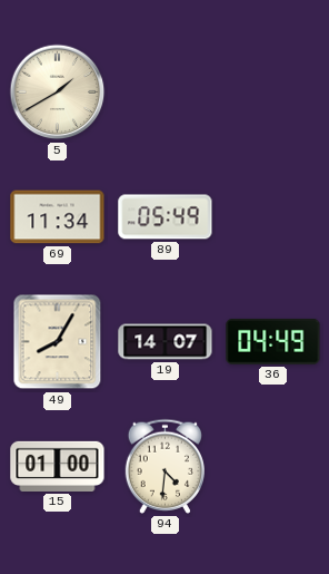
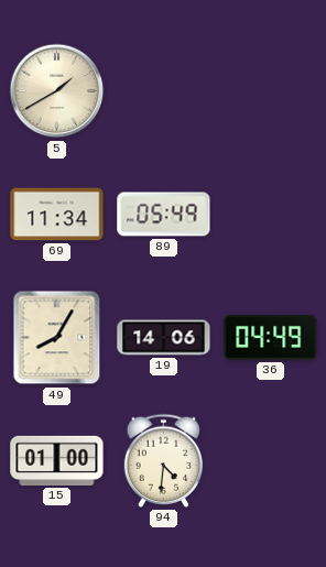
19: 14:07 -> 14:06
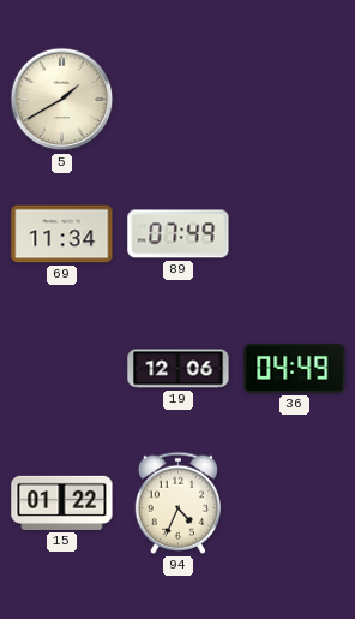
89: 05:49 -> 07:49
49: 8:05 -> none
19: 14:06 -> 12:06
15: 01:00 -> 01:22
94: 4:31 -> 4:34
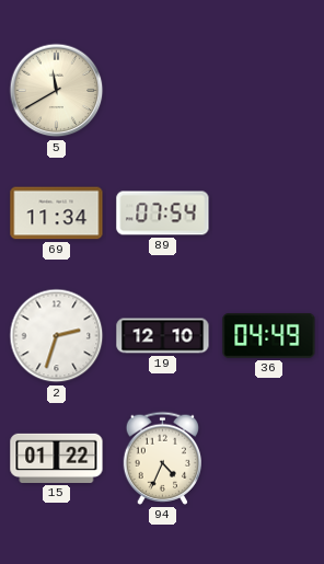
5: 1:40 -> 11:40
89: 07:49 -> 07:54
2: none -> 2:33
19: 12:06 -> 12:10
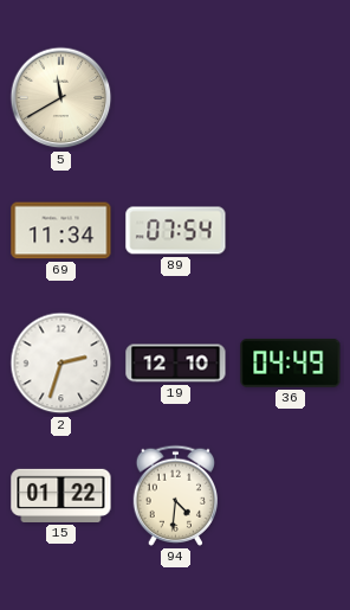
94: 4:34 -> 4:31
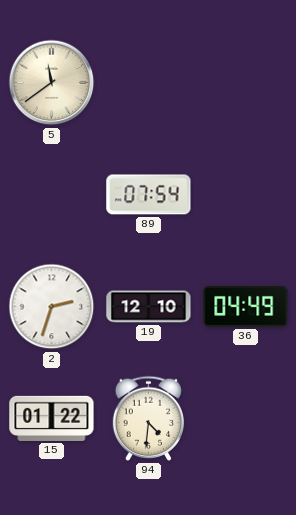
5: 11:40 -> 11:39
69: 11:34 -> none
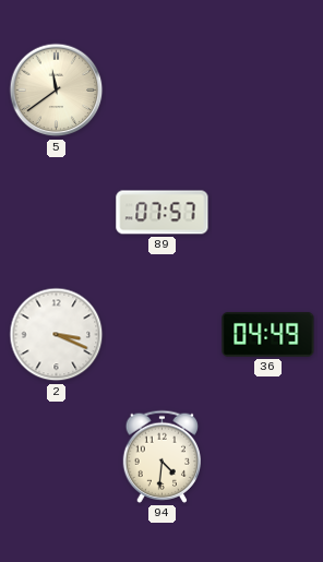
89: 07:54 -> 07:57
2: 2:33 -> 3:19
19: 12:10 -> none
15: 01:22 -> none
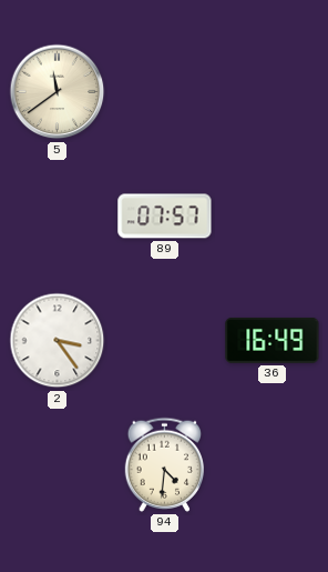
2: 3:19 -> 3:24
36: 04:49 -> 16:49
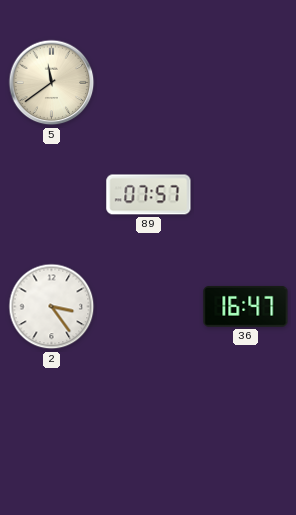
36: 16:49 -> 16:47
94: 4:31 -> none
